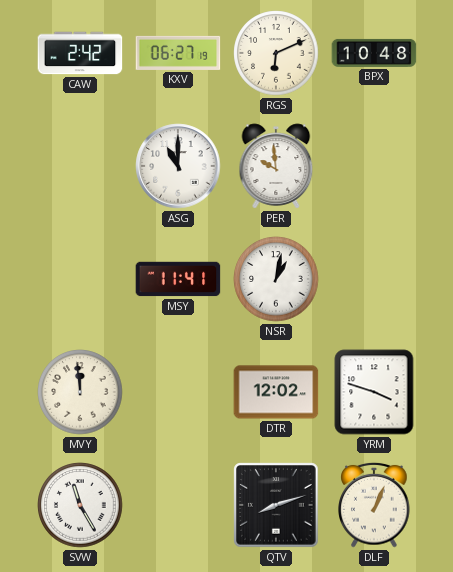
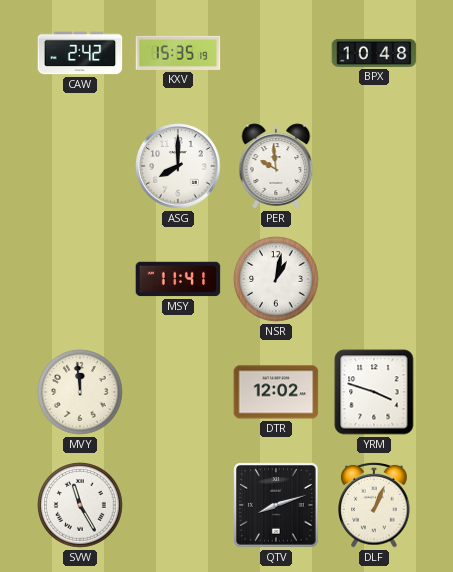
KXV: 06:27 -> 15:35
RGS: 6:11 -> none
ASG: 11:00 -> 8:00
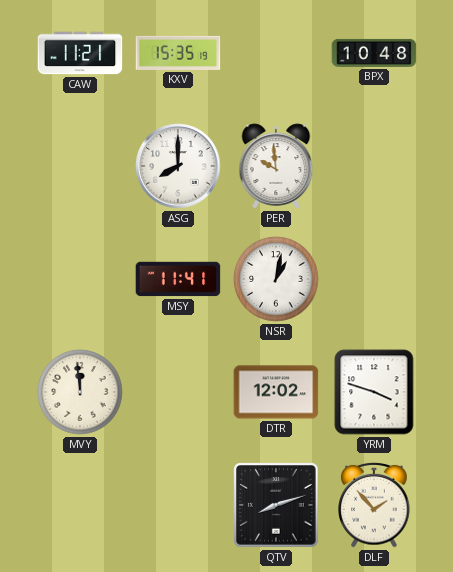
CAW: 2:42 -> 11:21
SVW: 11:25 -> none
DLF: 1:04 -> 1:53
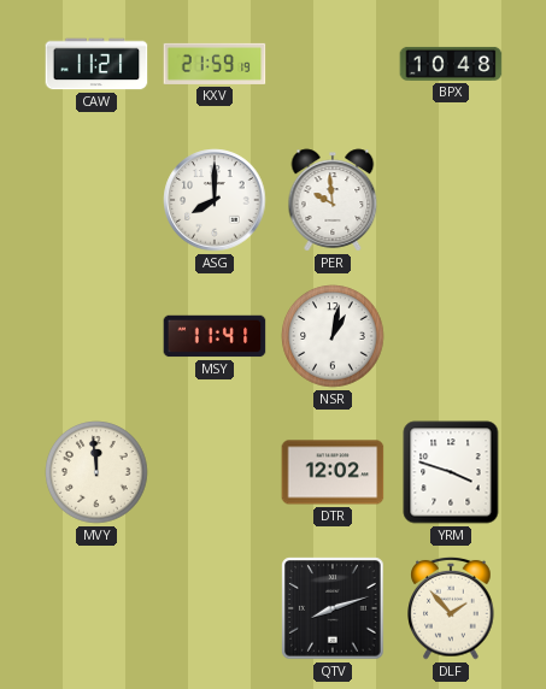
KXV: 15:35 -> 21:59
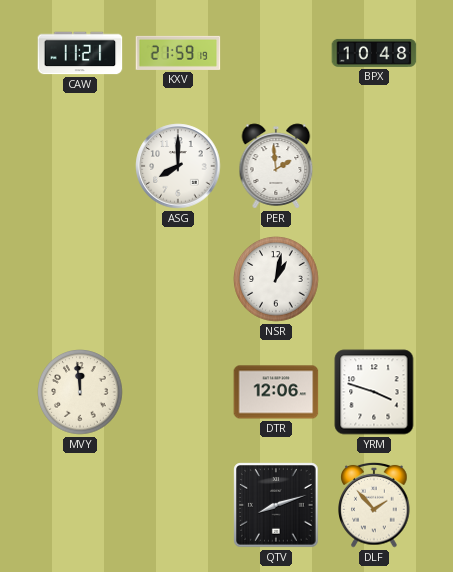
PER: 9:59 -> 1:59
MSY: 11:41 -> none
DTR: 12:02 -> 12:06
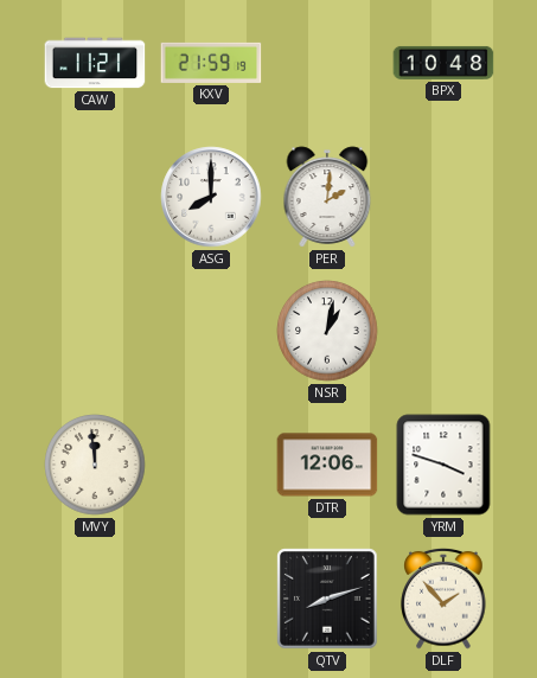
PER: 1:59 -> 2:01
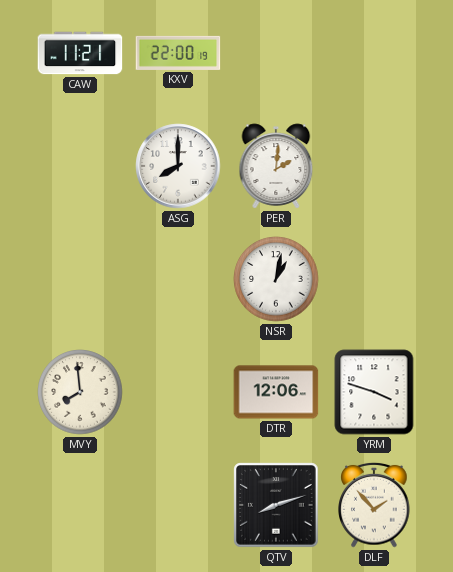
KXV: 21:59 -> 22:00
BPX: 10:48 -> none
MVY: 11:59 -> 7:59
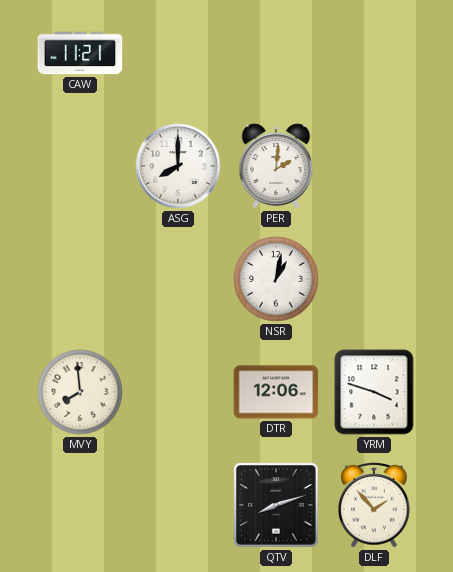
KXV: 22:00 -> none
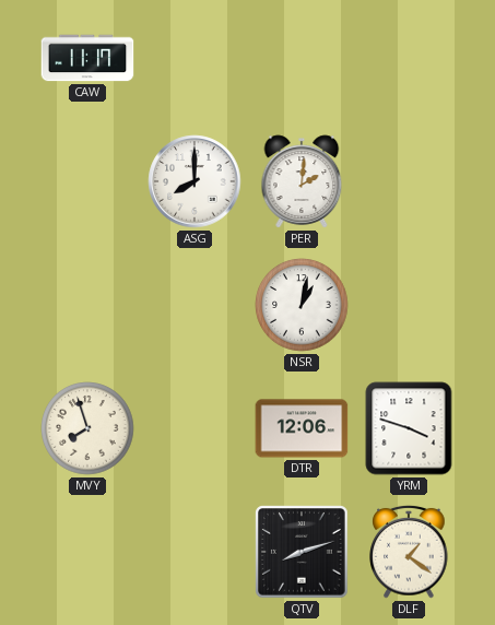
CAW: 11:21 -> 11:17
MVY: 7:59 -> 7:57
DLF: 1:53 -> 1:21
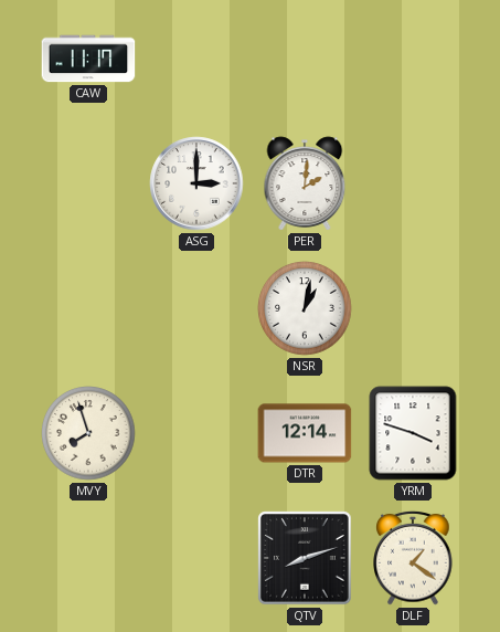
ASG: 8:00 -> 3:00
DTR: 12:06 -> 12:14
